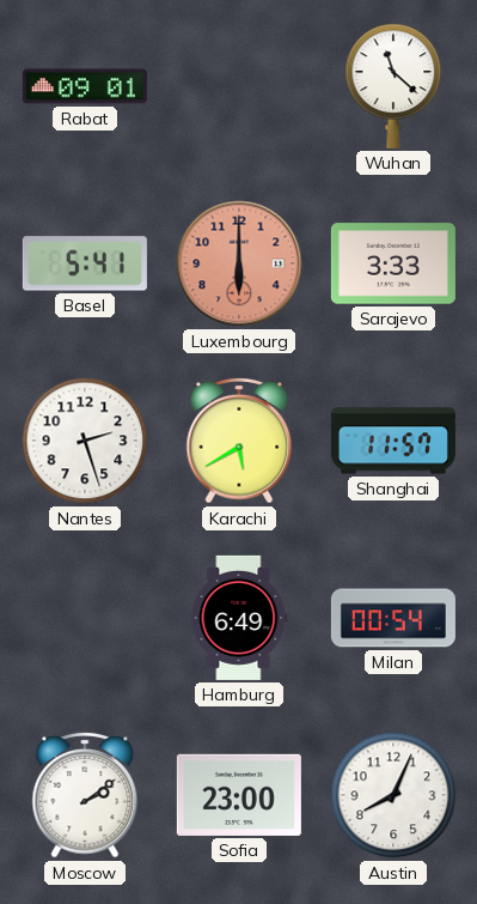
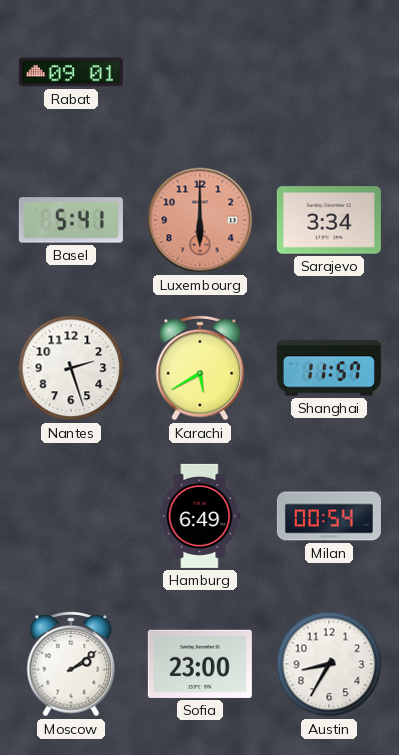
Wuhan: 11:22 -> none
Sarajevo: 3:33 -> 3:34
Austin: 8:04 -> 8:35
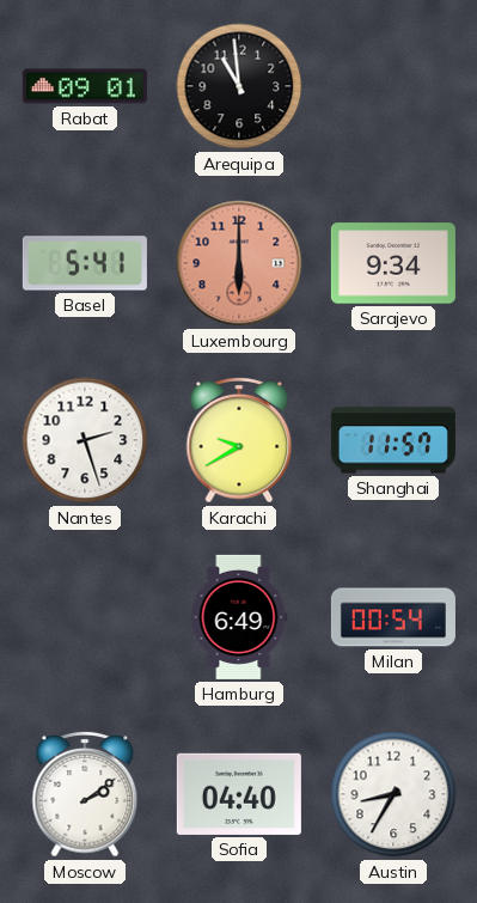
Arequipa: none -> 10:59
Sarajevo: 3:34 -> 9:34
Karachi: 5:40 -> 9:40
Sofia: 23:00 -> 04:40
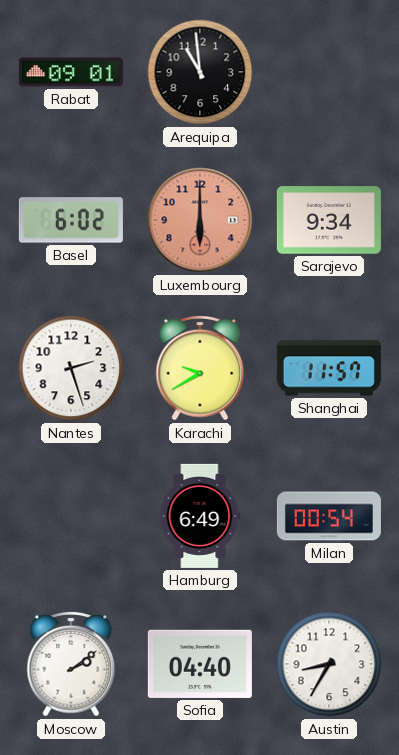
Basel: 5:41 -> 6:02
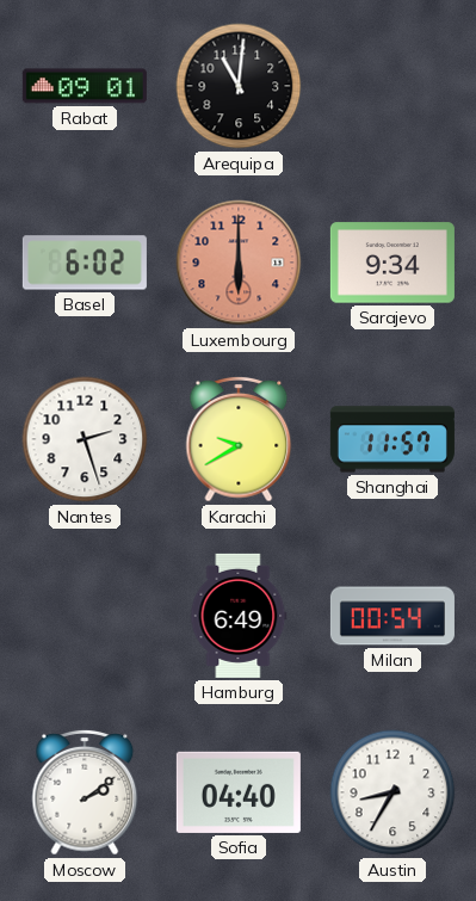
Arequipa: 10:59 -> 11:01
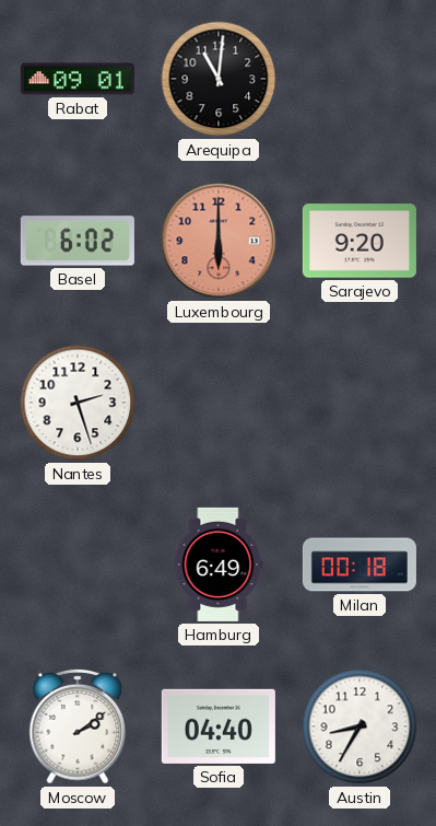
Sarajevo: 9:34 -> 9:20
Karachi: 9:40 -> none
Shanghai: 11:57 -> none
Milan: 00:54 -> 00:18
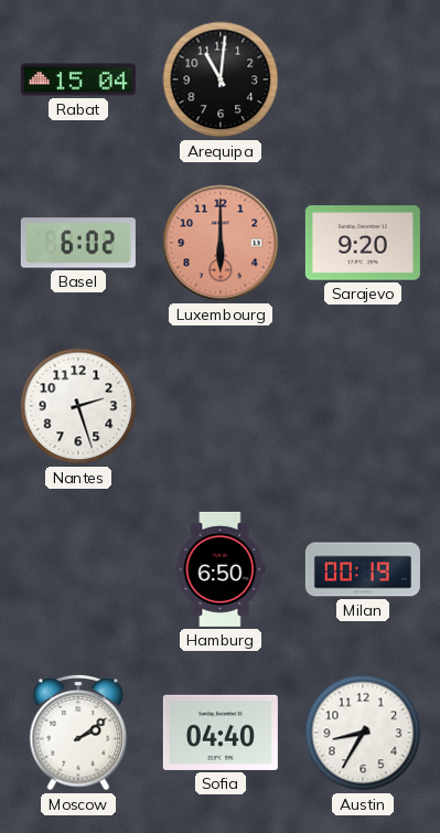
Rabat: 09:01 -> 15:04
Hamburg: 6:49 -> 6:50
Milan: 00:18 -> 00:19
